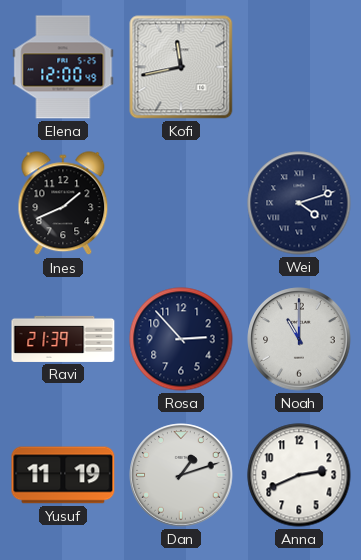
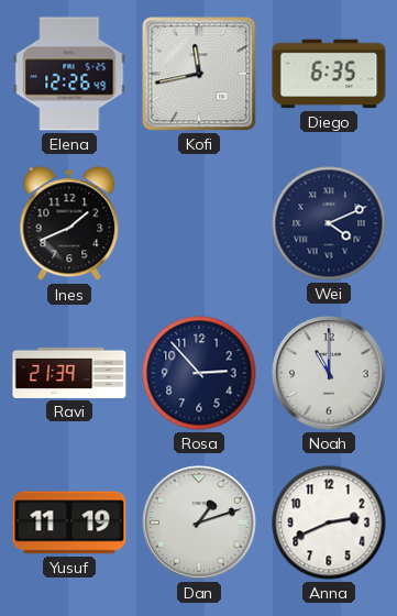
Elena: 12:00 -> 12:26
Diego: none -> 6:35
Wei: 4:12 -> 4:11
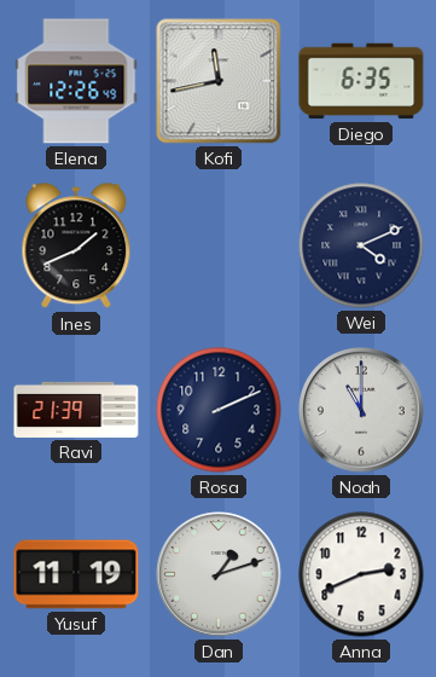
Rosa: 2:53 -> 2:11
